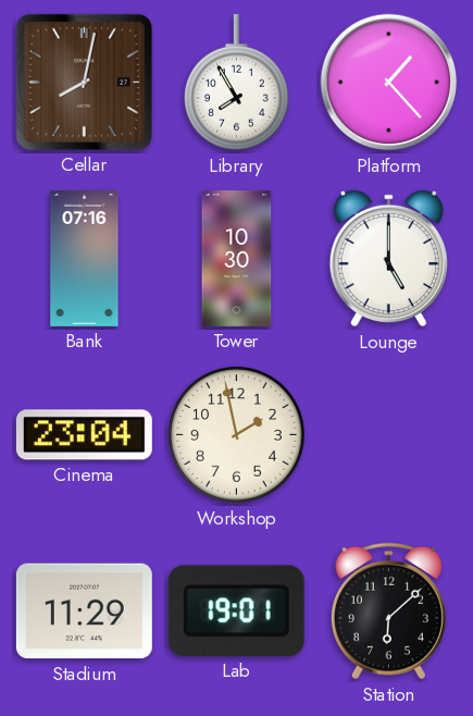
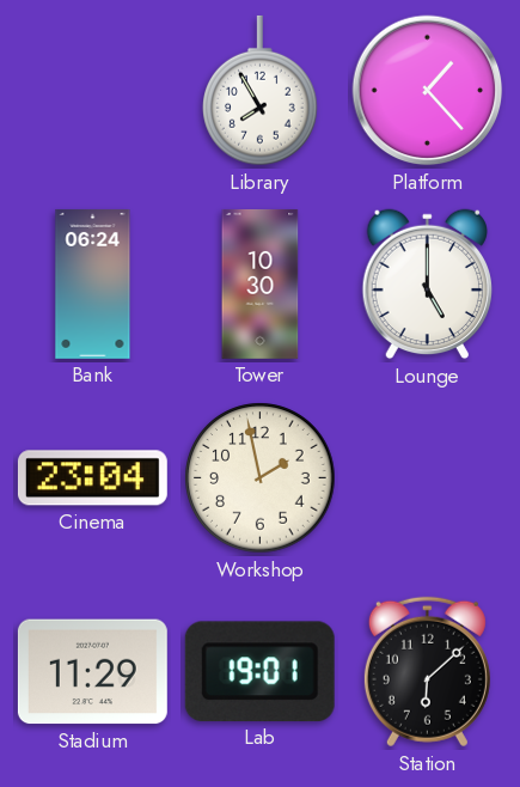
Cellar: 8:02 -> none
Bank: 07:16 -> 06:24
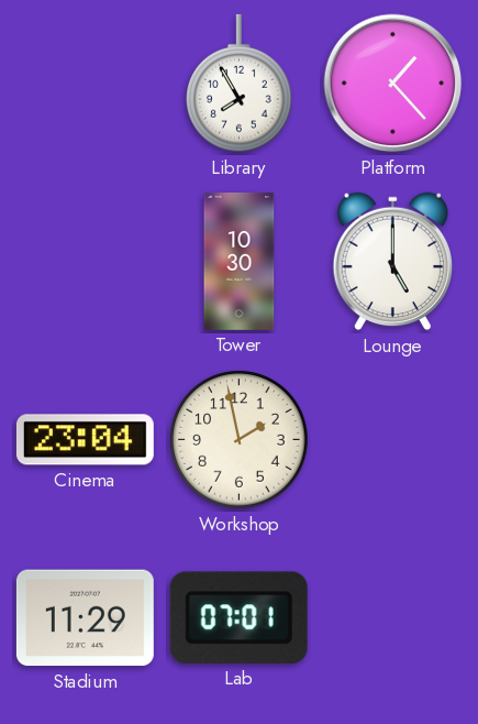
Bank: 06:24 -> none
Lab: 19:01 -> 07:01
Station: 6:08 -> none
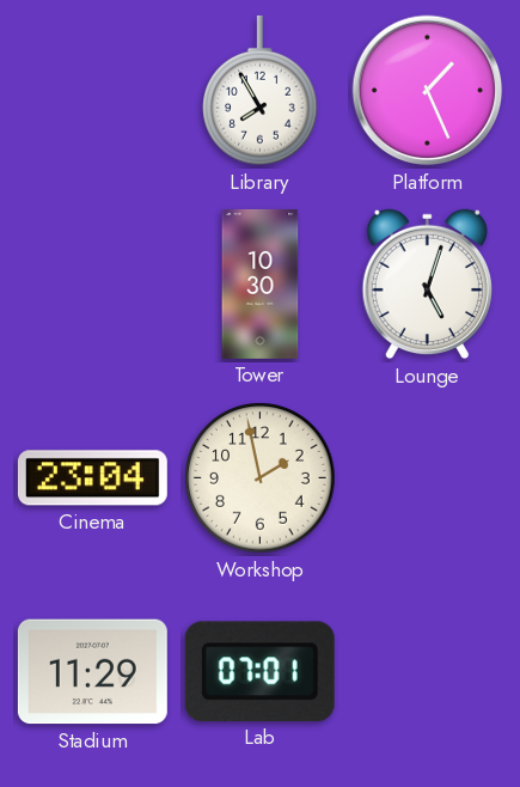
Platform: 1:23 -> 1:26
Lounge: 5:00 -> 5:03
